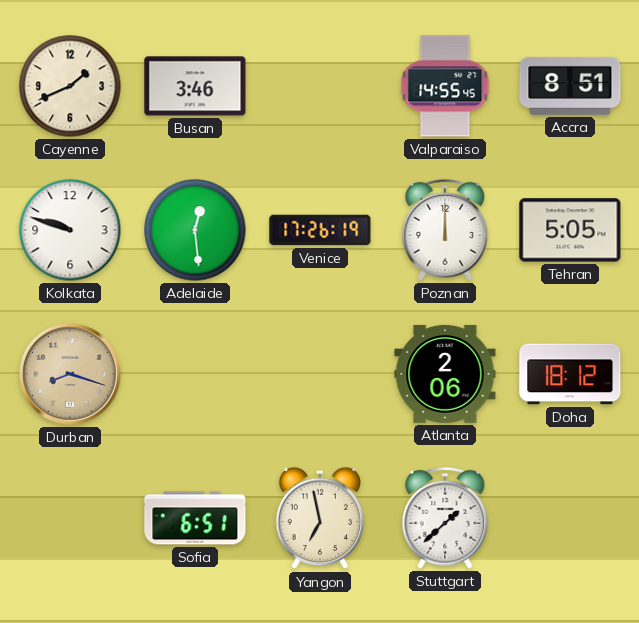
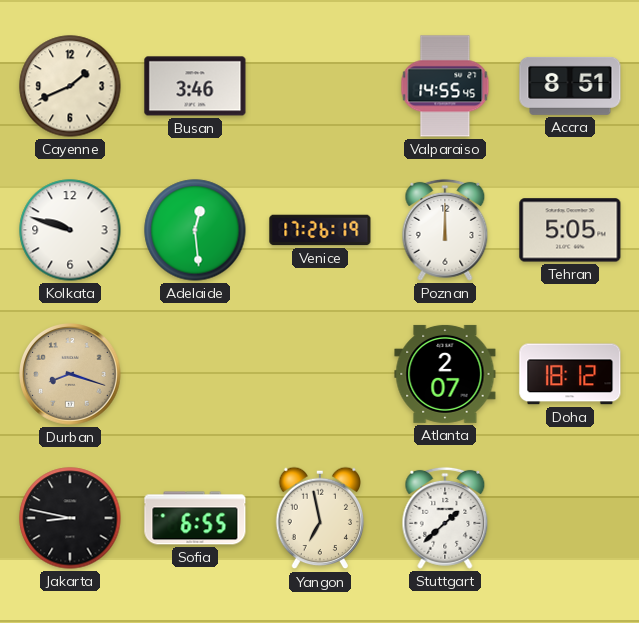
Atlanta: 2:06 -> 2:07
Jakarta: none -> 8:47
Sofia: 6:51 -> 6:55
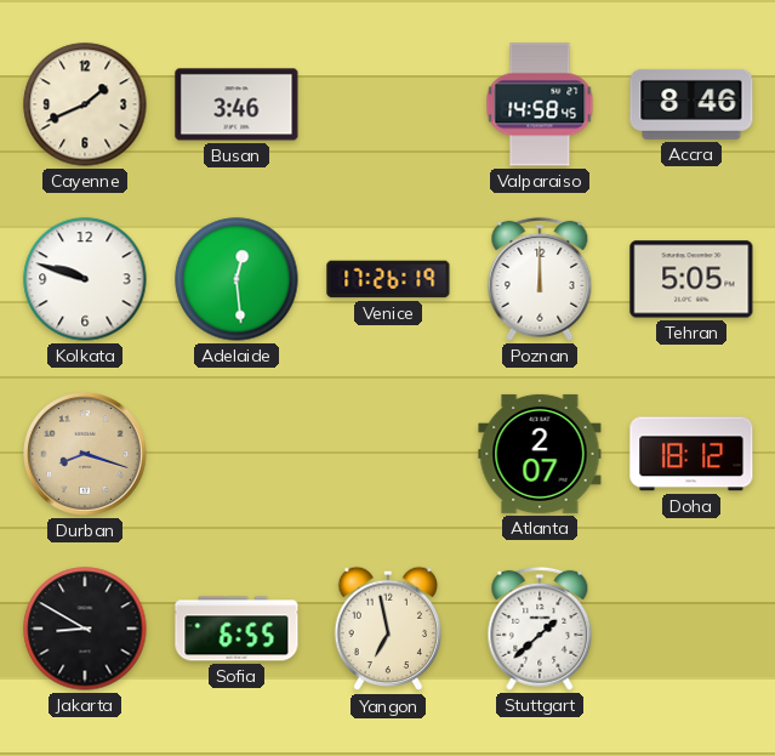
Valparaiso: 14:55 -> 14:58
Accra: 8:51 -> 8:46
Jakarta: 8:47 -> 8:50
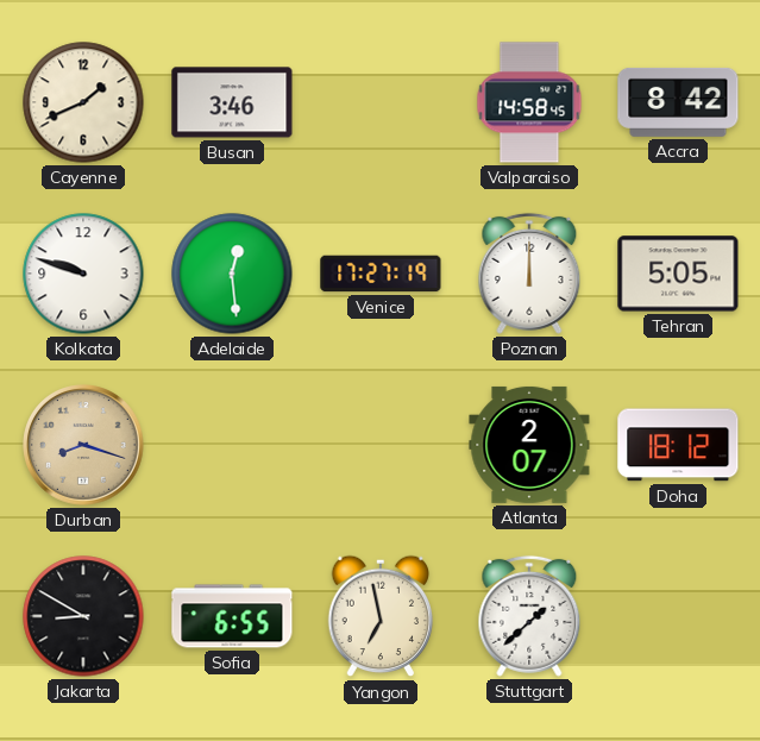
Accra: 8:46 -> 8:42
Venice: 17:26 -> 17:27
